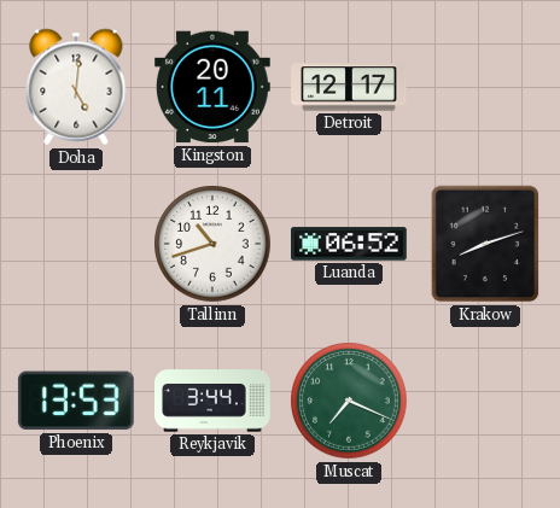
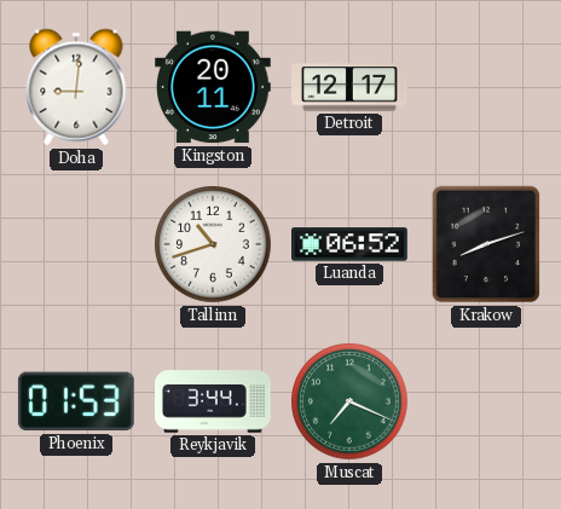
Doha: 5:01 -> 9:01
Phoenix: 13:53 -> 01:53
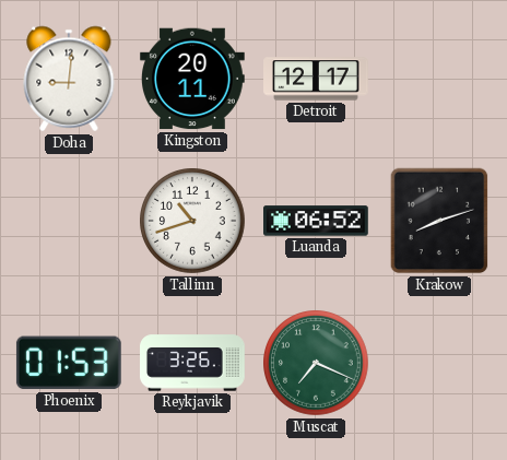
Reykjavik: 3:44 -> 3:26
